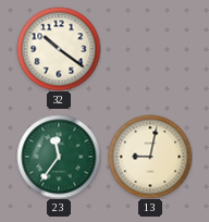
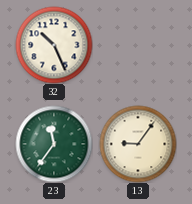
32: 10:21 -> 10:26
13: 9:02 -> 9:06
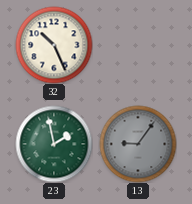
23: 11:36 -> 1:58
13 dial: cream -> grey
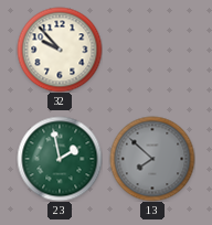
32: 10:26 -> 9:53
13: 9:06 -> 7:52
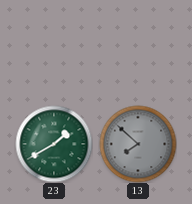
32: 9:53 -> none
23: 1:58 -> 1:40
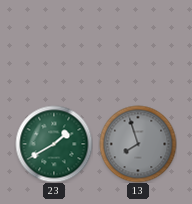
13: 7:52 -> 7:57
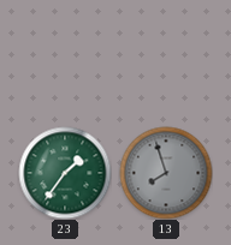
23: 1:40 -> 1:36
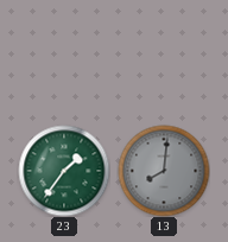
13: 7:57 -> 8:01
